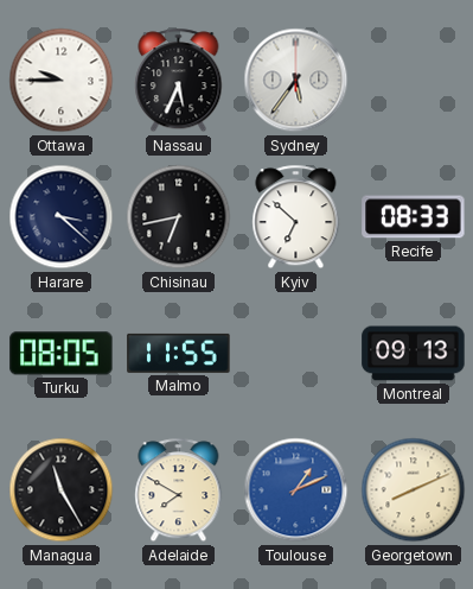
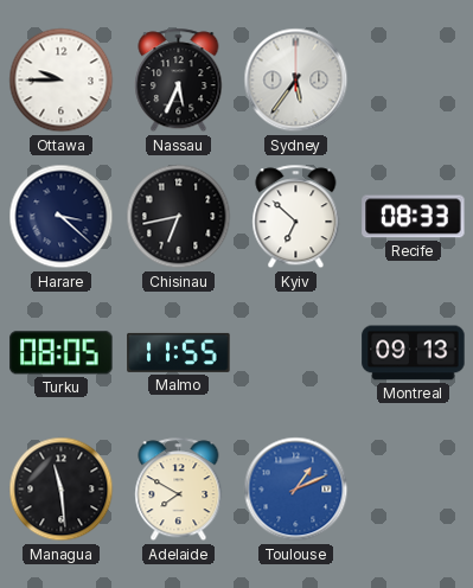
Managua: 11:25 -> 11:29
Georgetown: 8:11 -> none
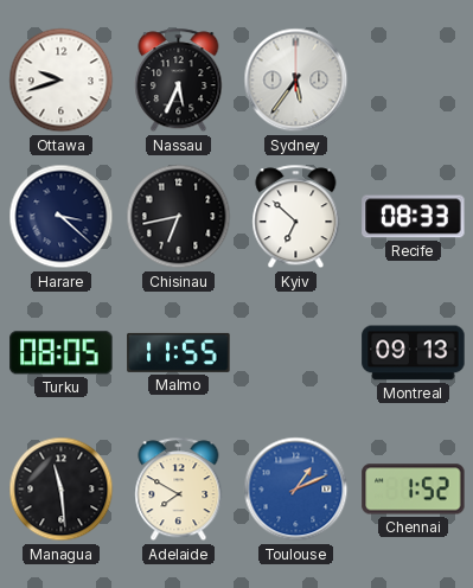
Ottawa: 9:45 -> 9:42
Chennai: none -> 1:52
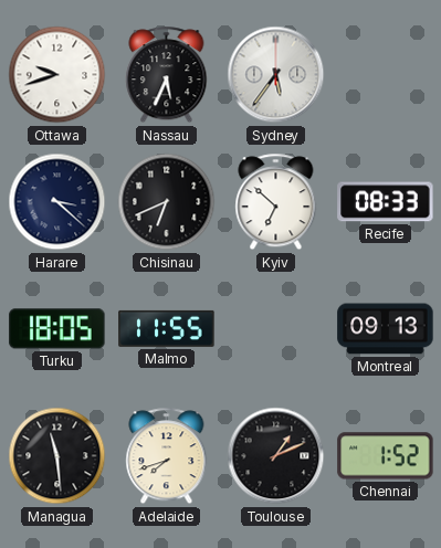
Chisinau: 6:43 -> 6:41
Turku: 08:05 -> 18:05
Adelaide: 7:50 -> 7:42
Toulouse dial: blue -> black
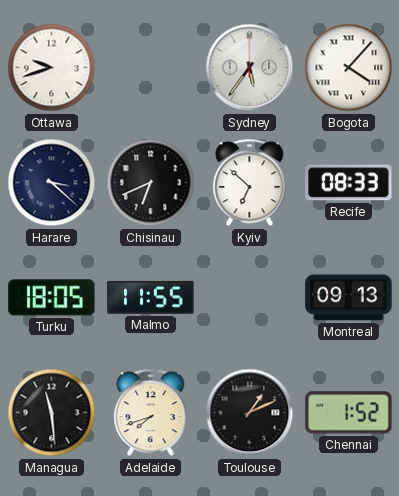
Nassau: 5:34 -> none
Bogota: none -> 4:07
